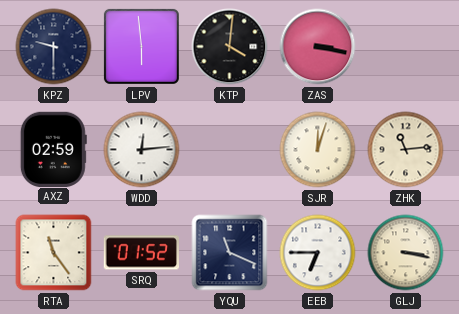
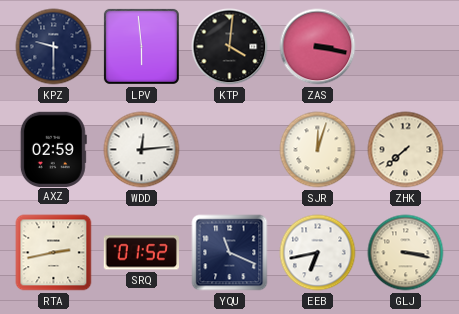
ZHK: 11:14 -> 7:38
RTA: 11:24 -> 2:43
EEB: 6:45 -> 6:43
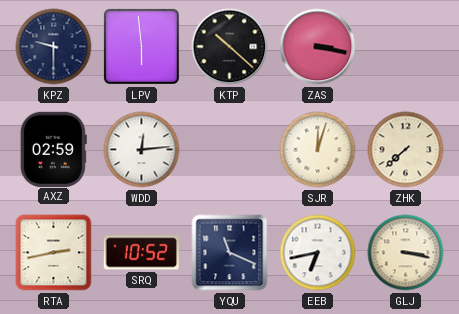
KTP: 4:01 -> 10:22
SRQ: 01:52 -> 10:52
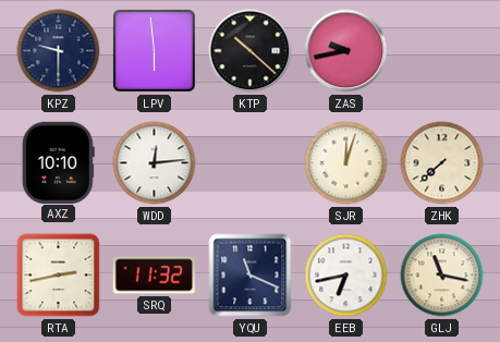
ZAS: 3:17 -> 9:43
AXZ: 02:59 -> 10:10
SRQ: 10:52 -> 11:32
GLJ: 3:17 -> 11:17
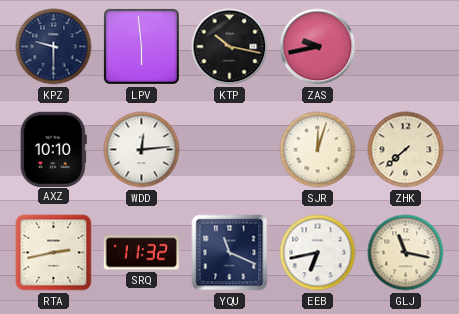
KTP: 10:22 -> 10:17
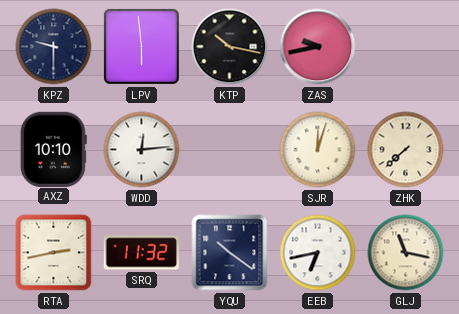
YQU: 11:19 -> 10:21
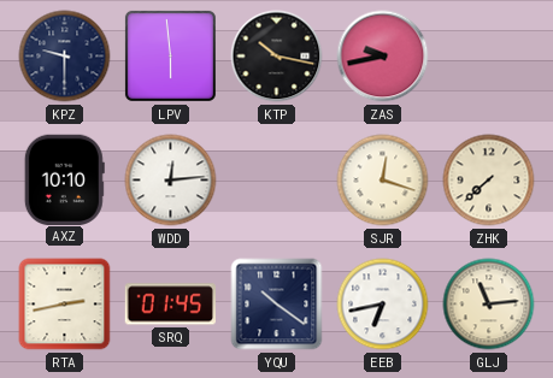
SJR: 12:03 -> 12:18
SRQ: 11:32 -> 01:45
GLJ: 11:17 -> 11:14
